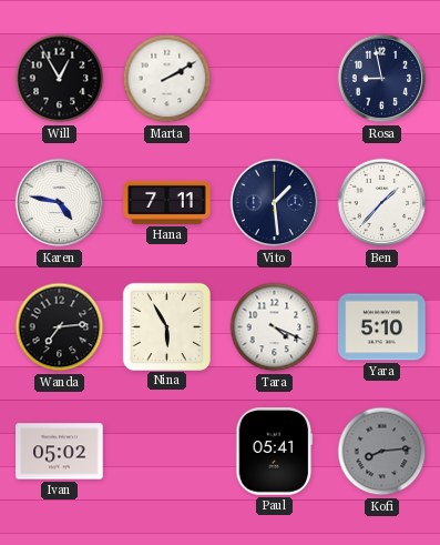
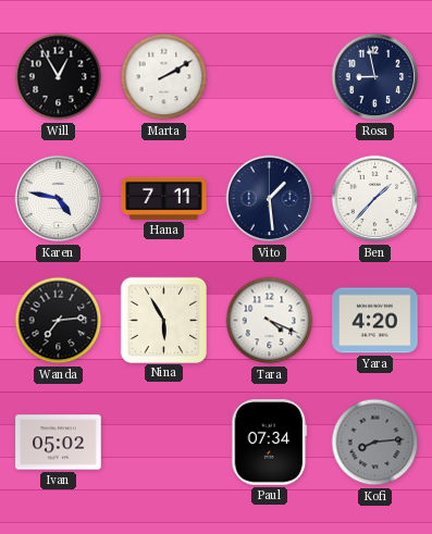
Yara: 5:10 -> 4:20
Paul: 05:41 -> 07:34
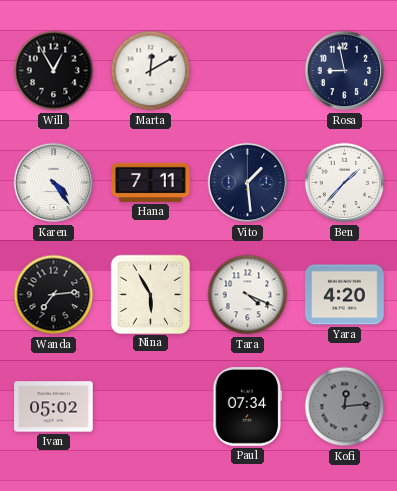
Marta: 2:10 -> 12:10
Karen: 4:47 -> 4:24
Kofi: 8:14 -> 12:14
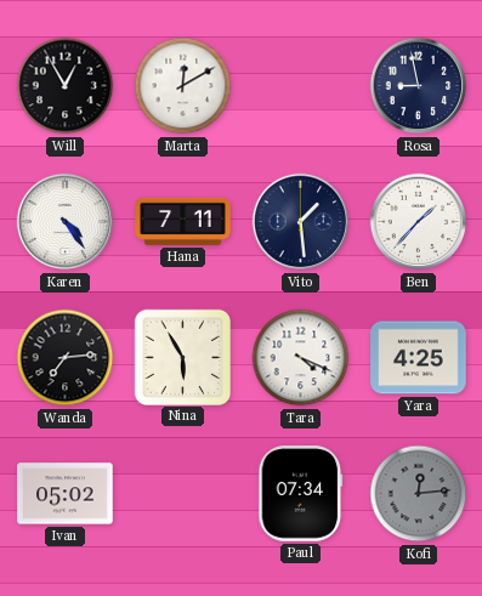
Yara: 4:20 -> 4:25
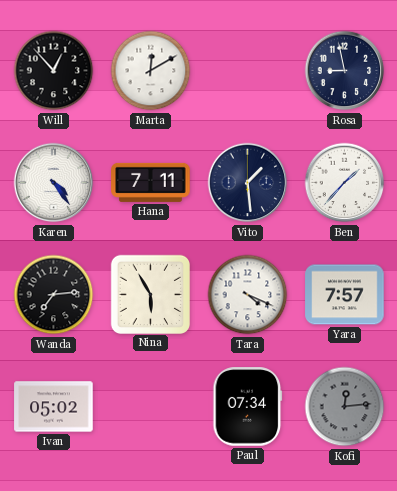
Will: 12:55 -> 12:53
Yara: 4:25 -> 7:57
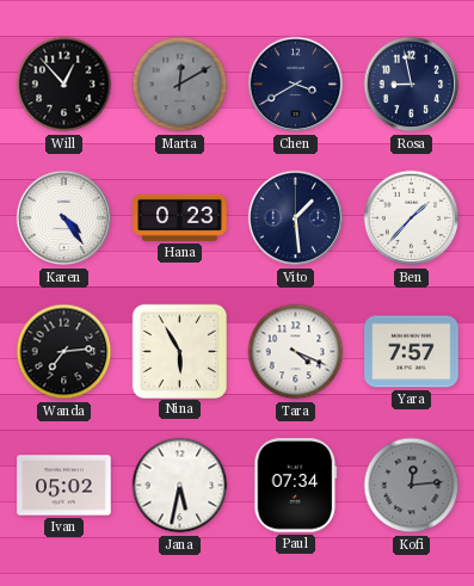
Marta dial: white -> grey
Chen: none -> 3:40
Hana: 7:11 -> 0:23
Jana: none -> 5:32
